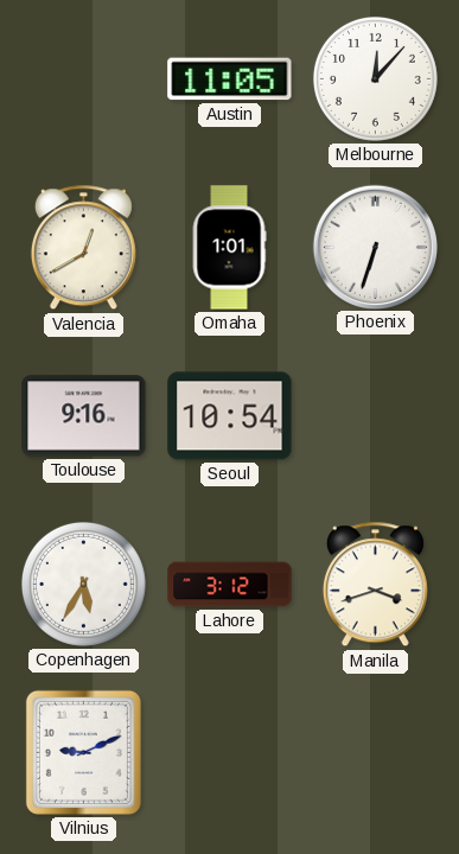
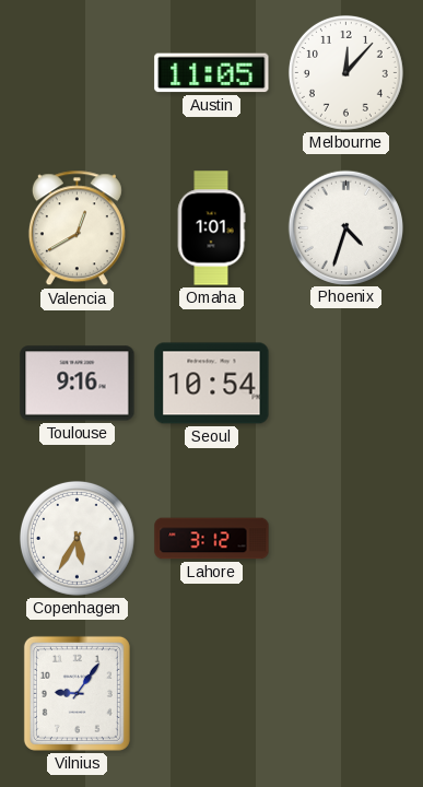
Phoenix: 6:33 -> 4:33
Manila: 3:42 -> none
Vilnius: 9:11 -> 9:06
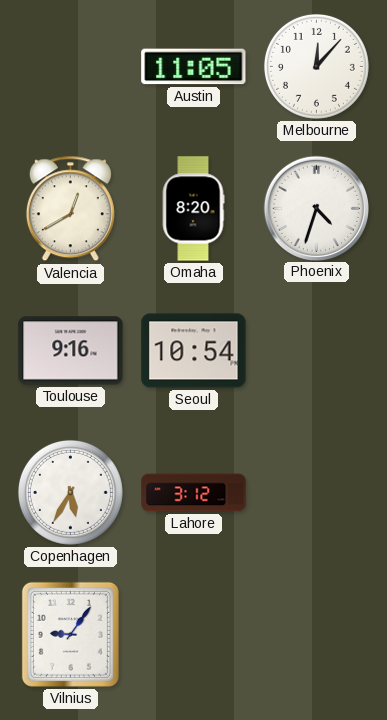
Omaha: 1:01 -> 8:20
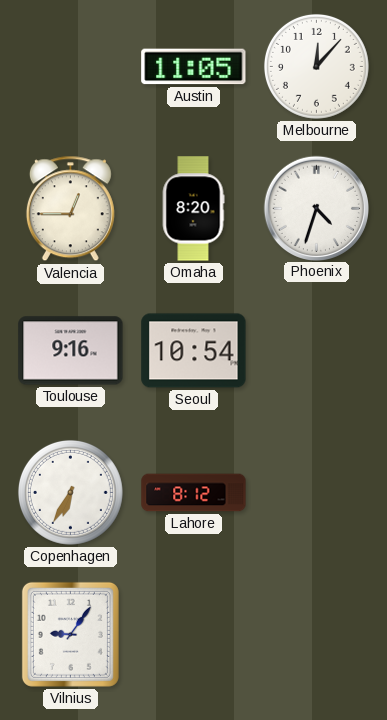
Valencia: 12:40 -> 12:45
Copenhagen: 5:35 -> 6:35
Lahore: 3:12 -> 8:12
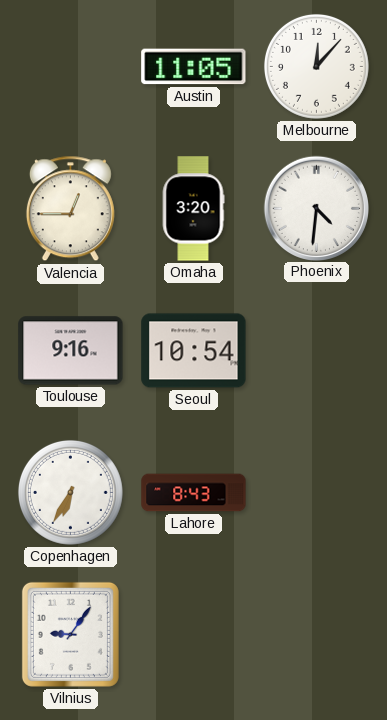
Omaha: 8:20 -> 3:20
Phoenix: 4:33 -> 4:31
Lahore: 8:12 -> 8:43
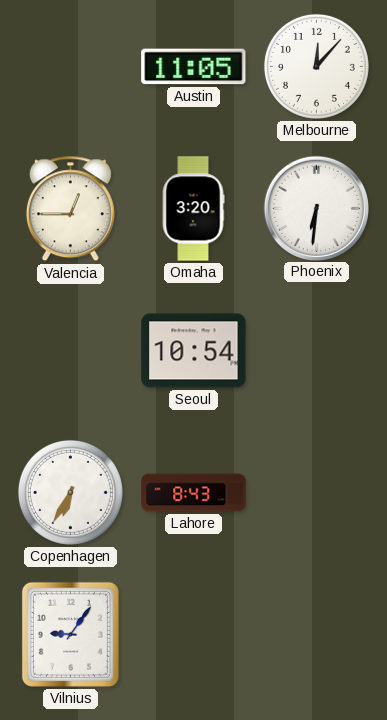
Phoenix: 4:31 -> 6:31
Toulouse: 9:16 -> none
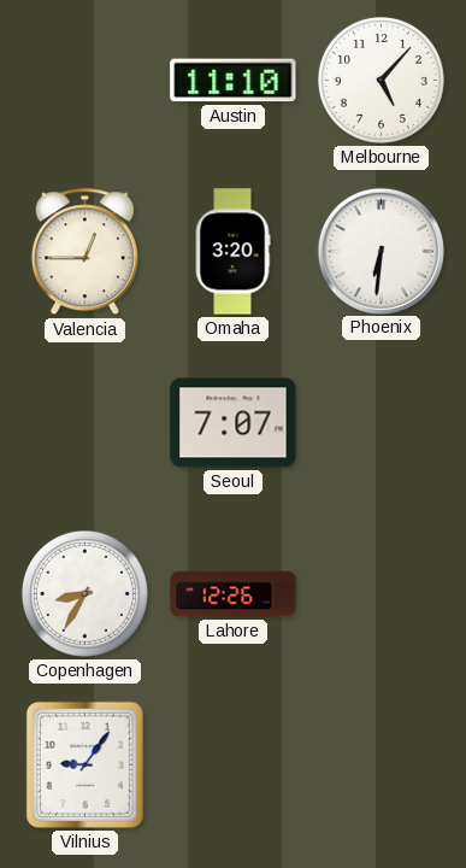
Austin: 11:05 -> 11:10
Melbourne: 12:07 -> 5:07
Seoul: 10:54 -> 7:07
Copenhagen: 6:35 -> 8:35
Lahore: 8:43 -> 12:26
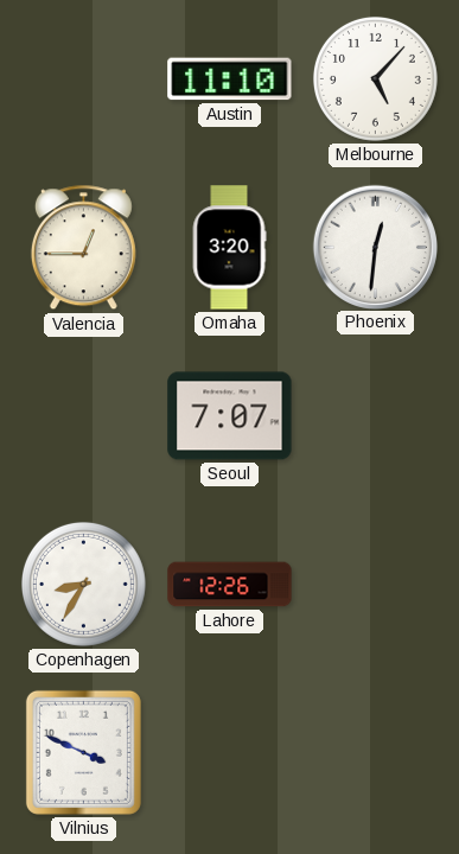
Phoenix: 6:31 -> 12:31
Vilnius: 9:06 -> 3:49
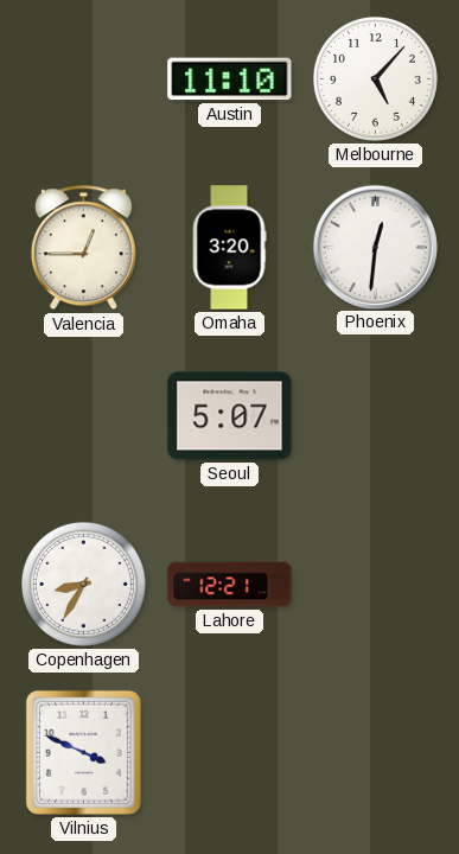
Seoul: 7:07 -> 5:07
Lahore: 12:26 -> 12:21
